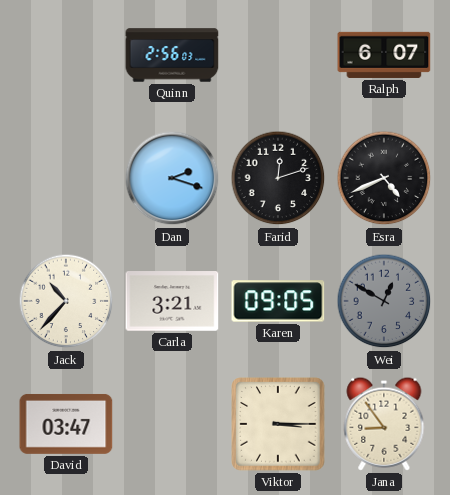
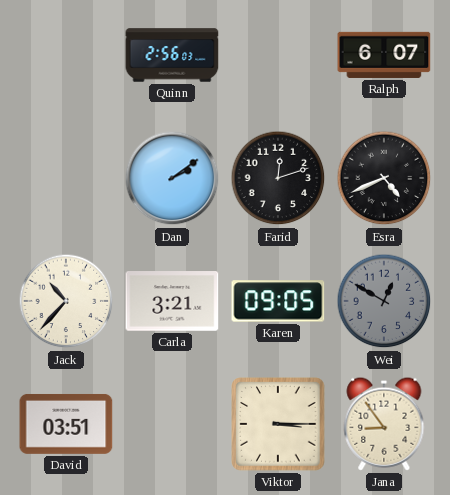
Dan: 2:18 -> 2:09
David: 03:47 -> 03:51
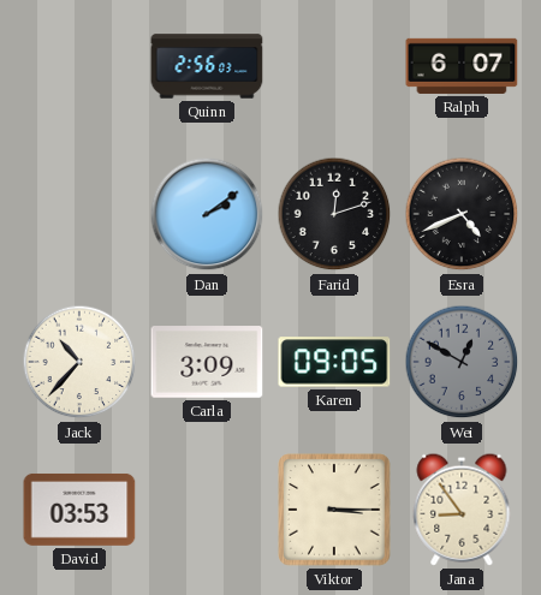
Carla: 3:21 -> 3:09
David: 03:51 -> 03:53
